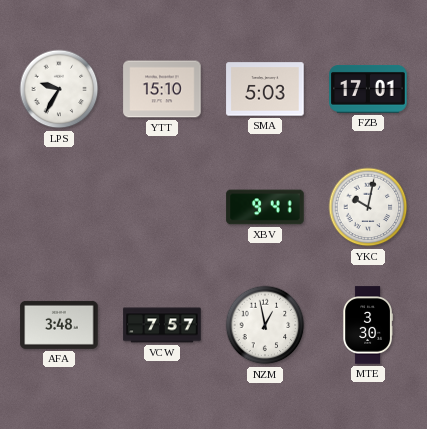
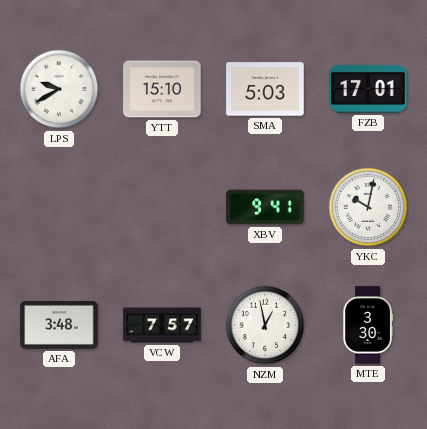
LPS: 9:35 -> 9:40
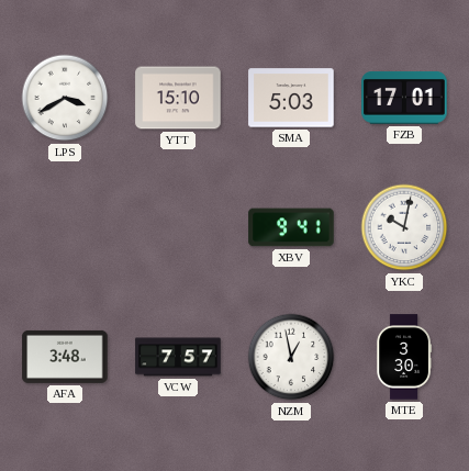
LPS: 9:40 -> 3:40
